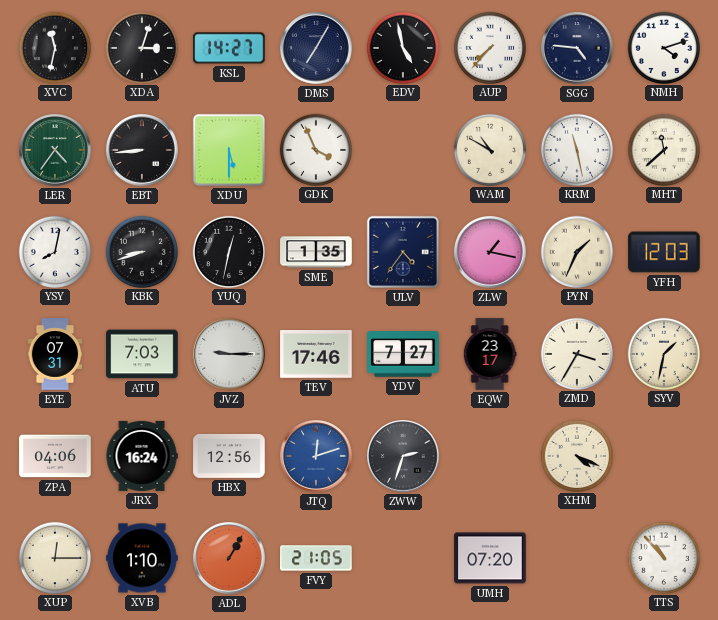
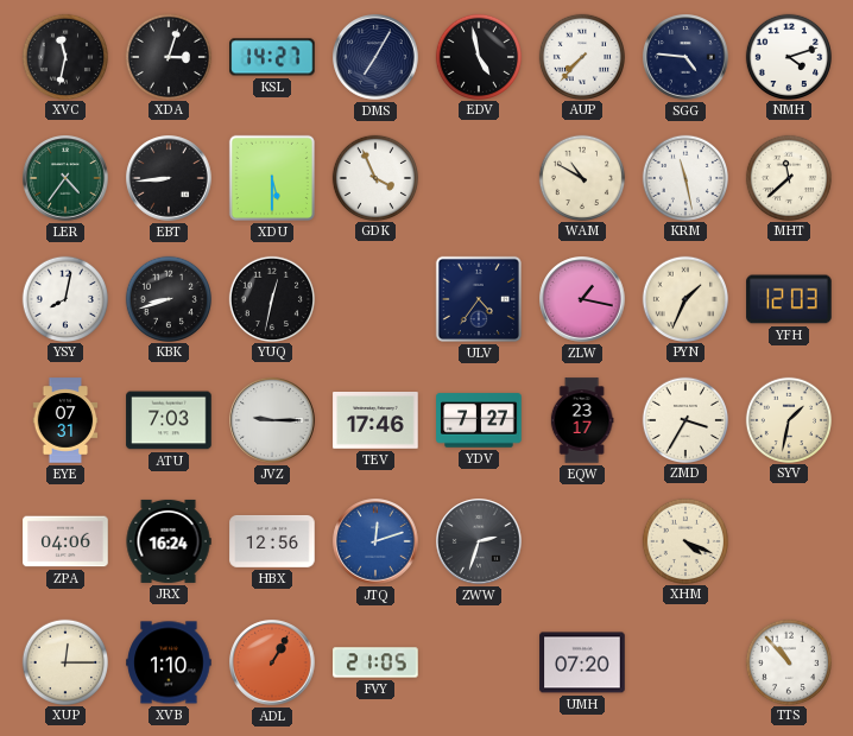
SME: 1:35 -> none
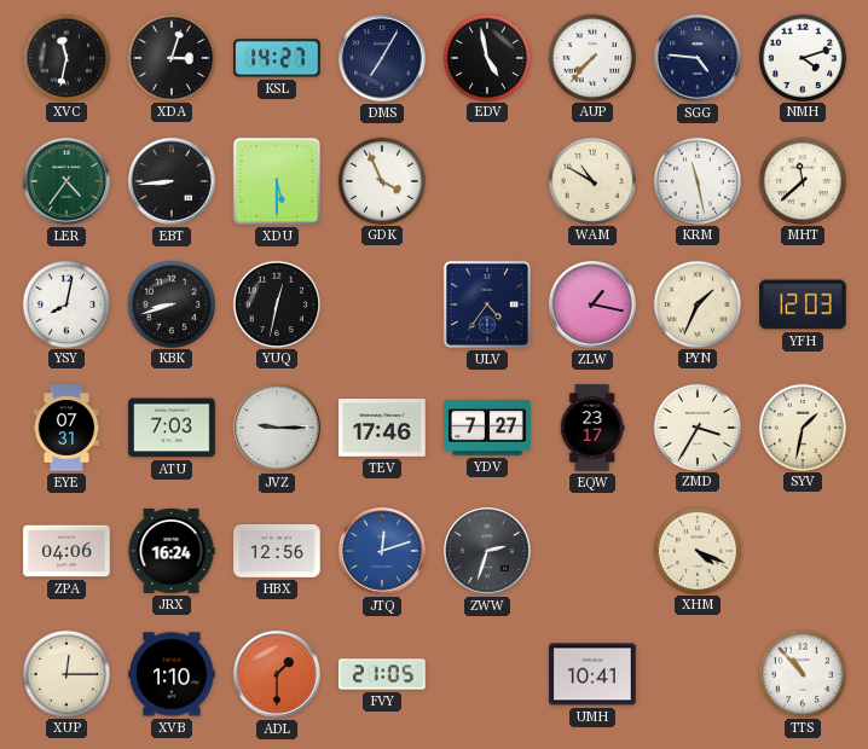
ADL: 1:05 -> 1:30
UMH: 07:20 -> 10:41
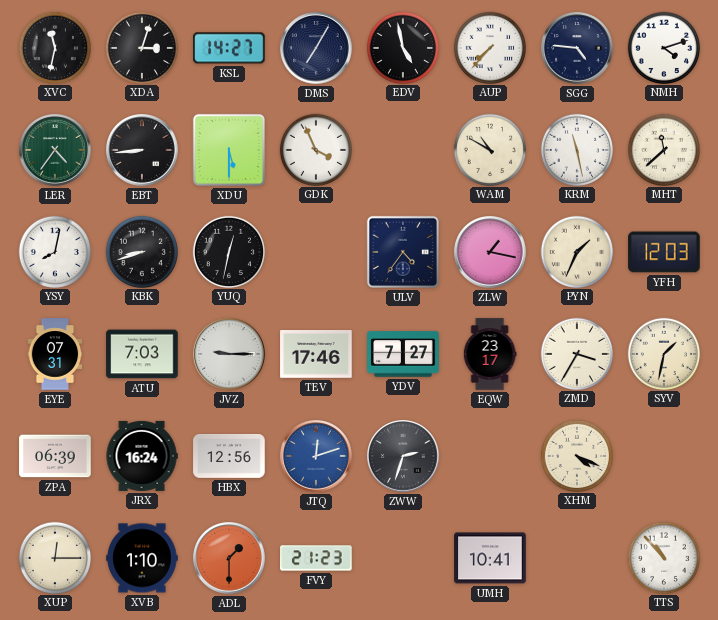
ZPA: 04:06 -> 06:39
FVY: 21:05 -> 21:23
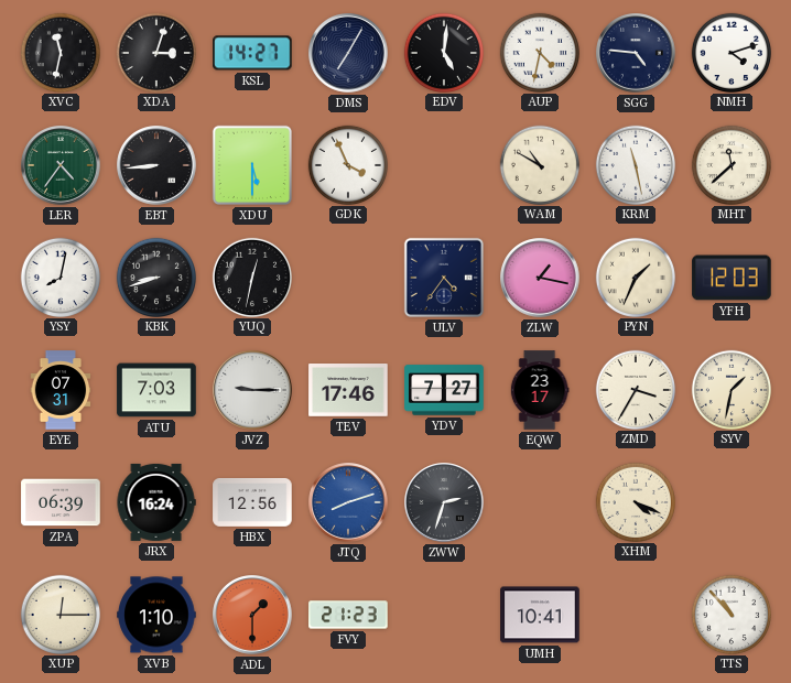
EDV: 4:58 -> 5:01
AUP: 7:37 -> 4:32
JTQ: 12:12 -> 8:12
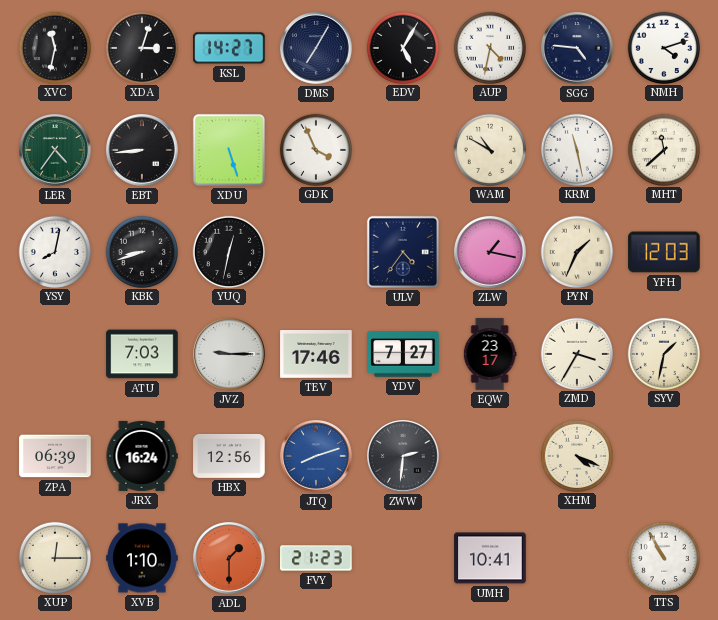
EDV: 5:01 -> 5:05
XDU: 5:30 -> 5:27
EYE: 07:31 -> none
ZWW: 2:33 -> 2:31
TTS: 10:53 -> 10:55
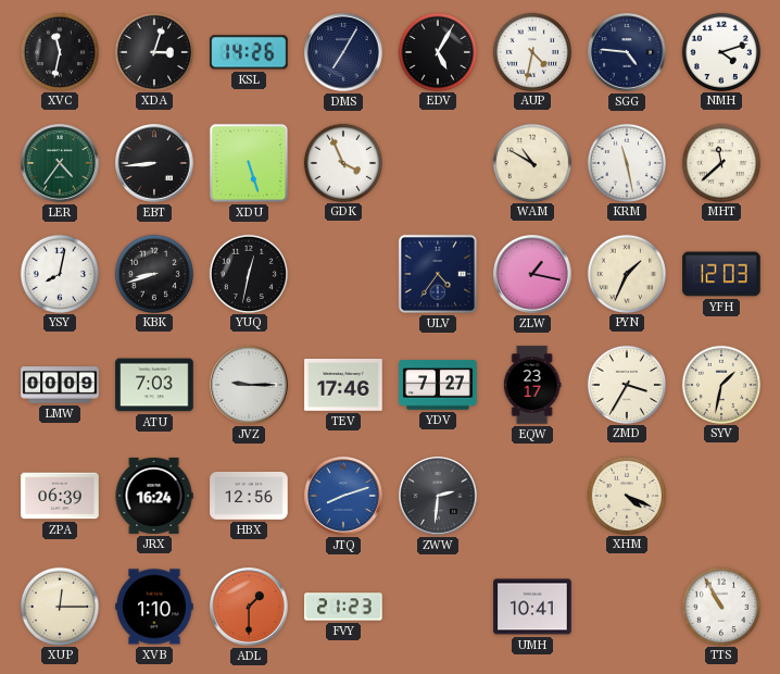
KSL: 14:27 -> 14:26
LMW: none -> 00:09
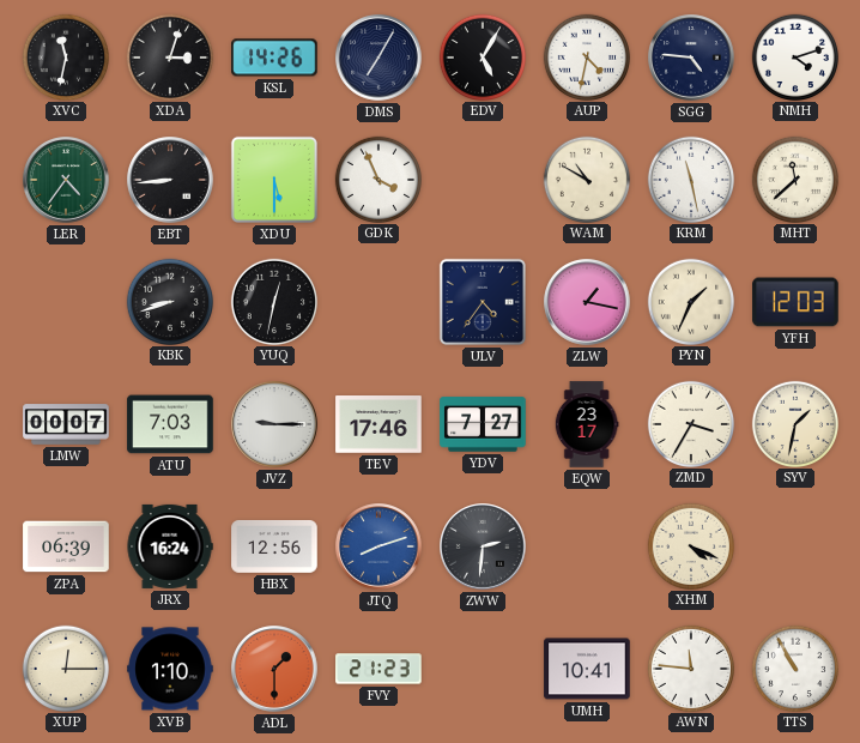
XDU: 5:27 -> 5:30
YSY: 8:02 -> none
LMW: 00:09 -> 00:07
AWN: none -> 11:46
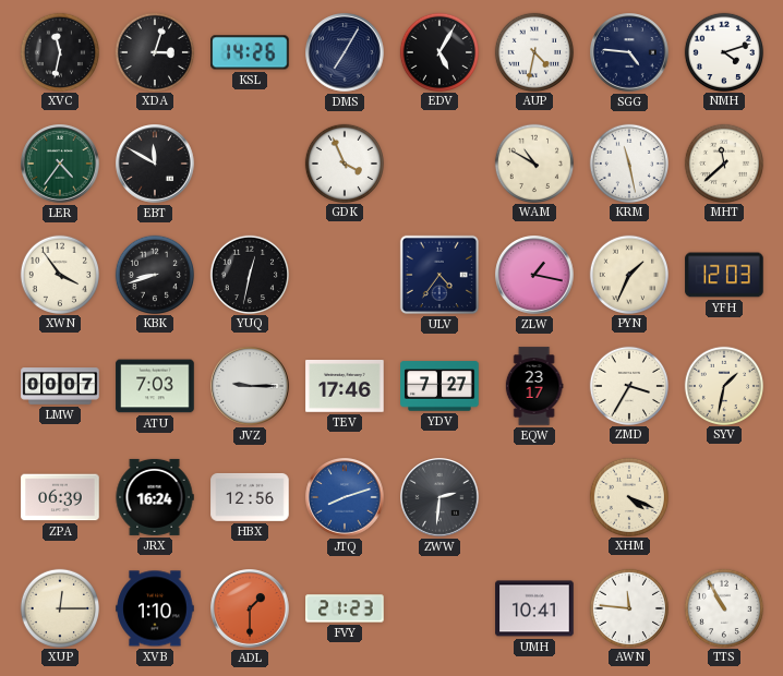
EBT: 8:44 -> 11:50
XDU: 5:30 -> none
XWN: none -> 3:54
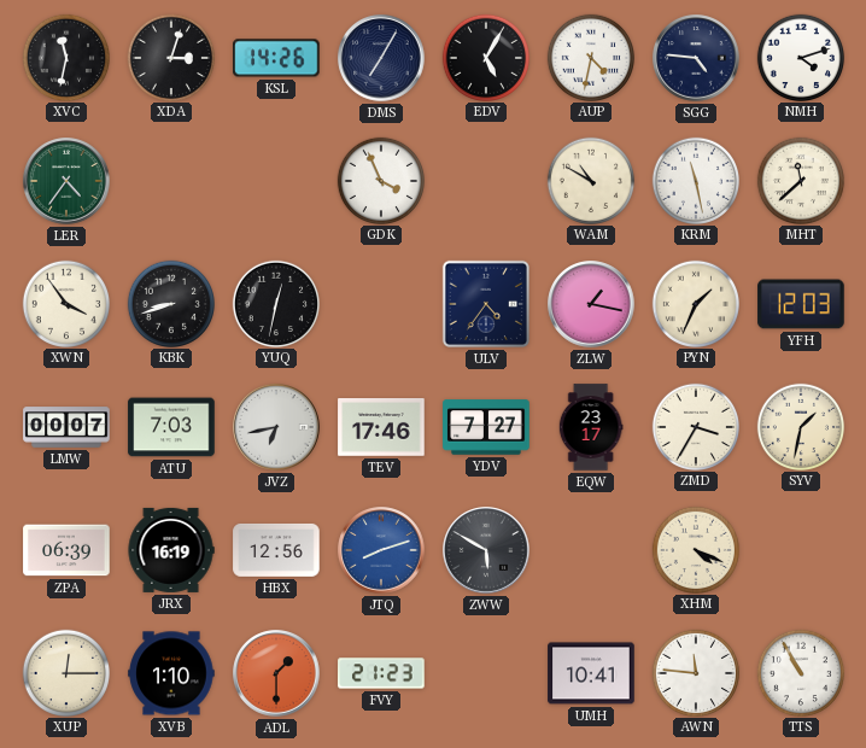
EBT: 11:50 -> none
JVZ: 9:15 -> 6:43
JRX: 16:24 -> 16:19
ZWW: 2:31 -> 5:50
